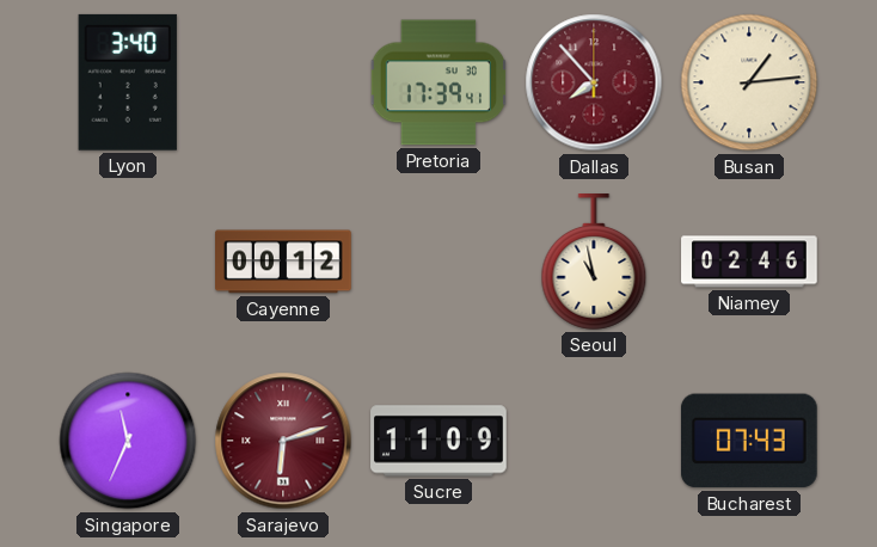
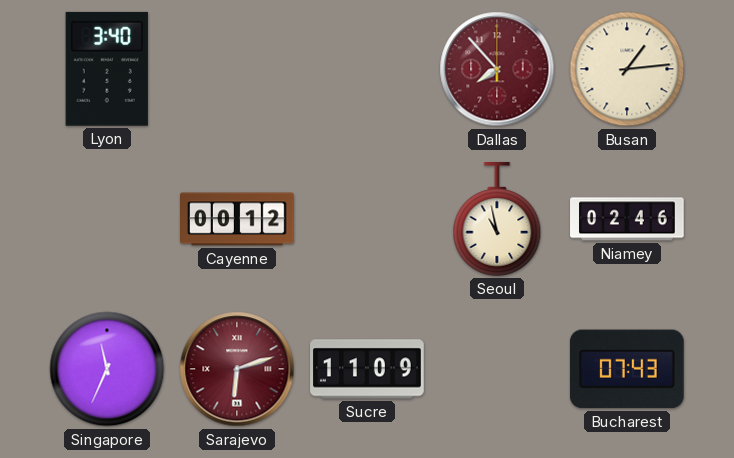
Pretoria: 17:39 -> none
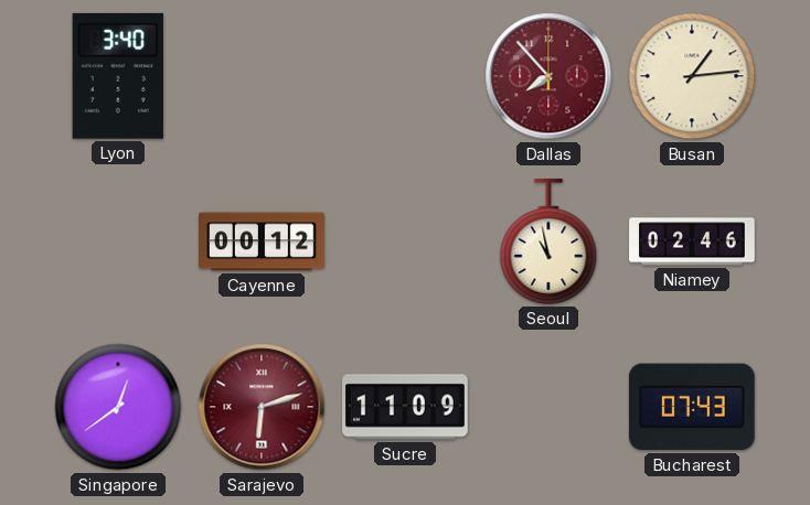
Singapore: 11:34 -> 12:39
